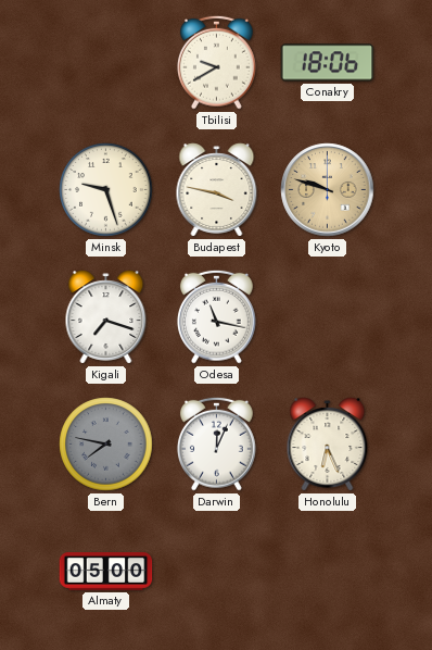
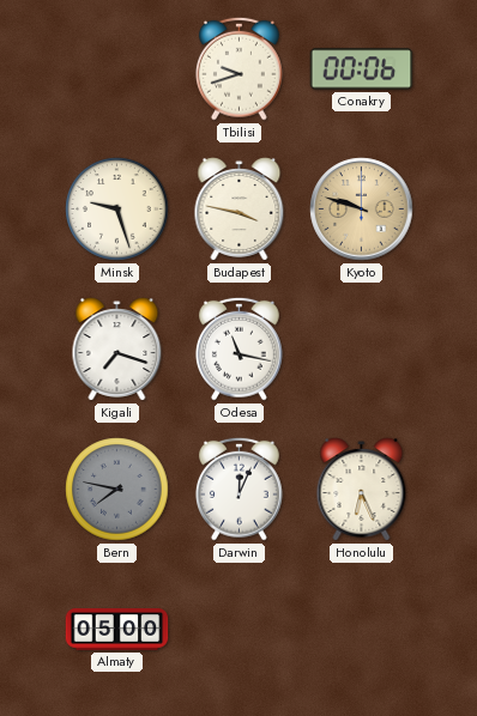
Tbilisi: 9:40 -> 9:42
Conakry: 18:06 -> 00:06
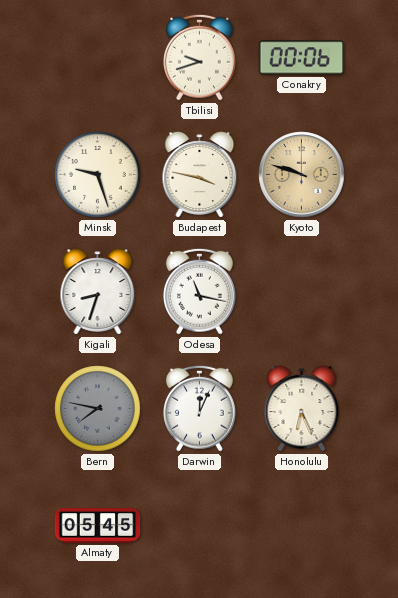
Kigali: 7:18 -> 8:33
Almaty: 05:00 -> 05:45
